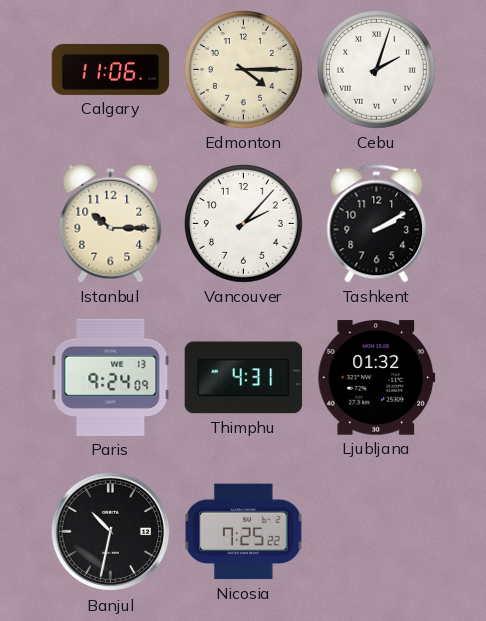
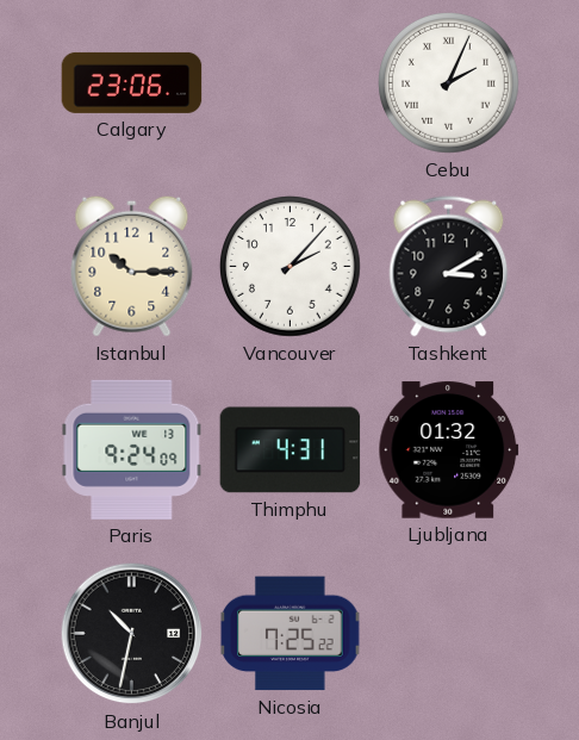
Calgary: 11:06 -> 23:06
Edmonton: 4:15 -> none
Cebu: 2:03 -> 2:04
Tashkent: 2:10 -> 3:10
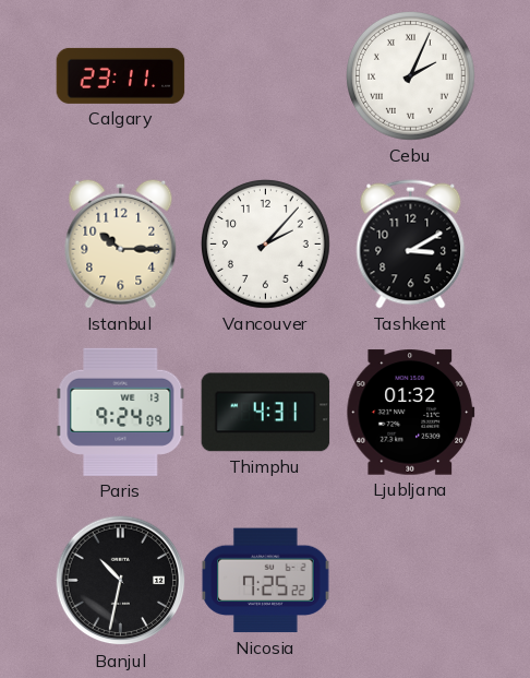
Calgary: 23:06 -> 23:11
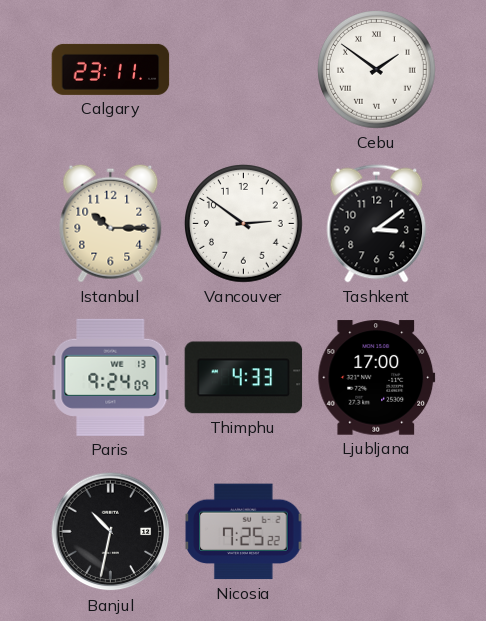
Cebu: 2:04 -> 1:51
Vancouver: 2:07 -> 2:51
Tashkent: 3:10 -> 3:09
Thimphu: 4:31 -> 4:33
Ljubljana: 01:32 -> 17:00
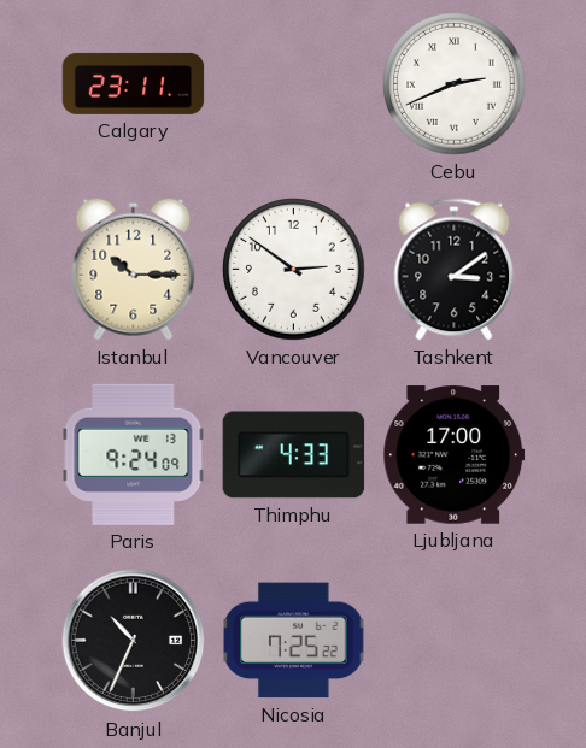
Cebu: 1:51 -> 2:41
Banjul: 10:32 -> 10:34
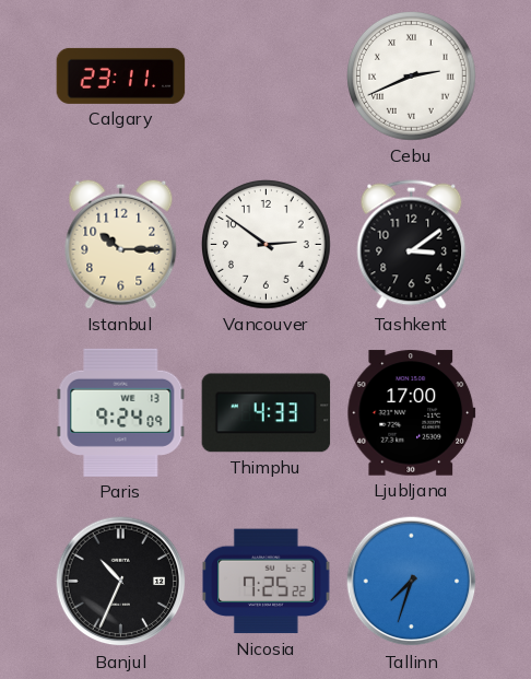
Tallinn: none -> 7:33
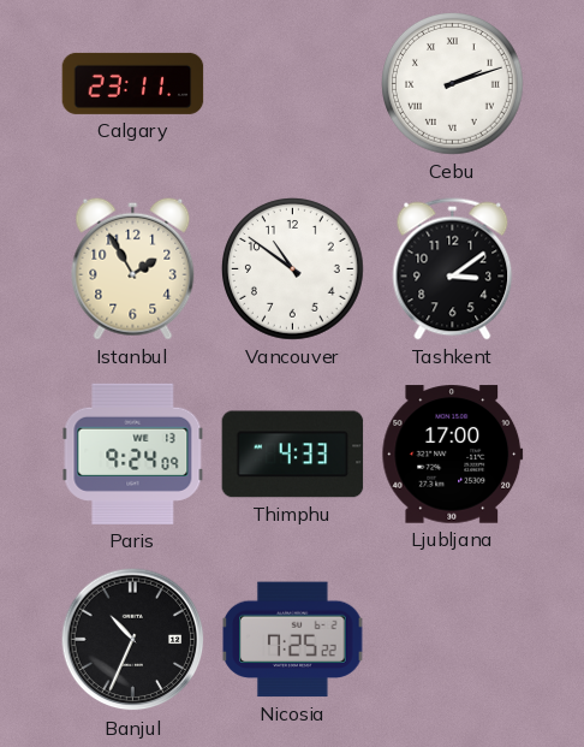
Cebu: 2:41 -> 2:12
Istanbul: 10:15 -> 1:55
Vancouver: 2:51 -> 10:51
Tallinn: 7:33 -> none
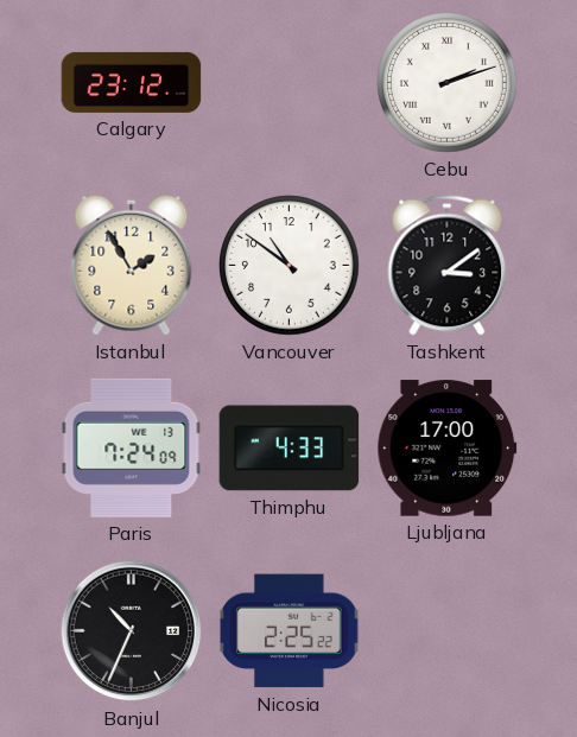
Calgary: 23:11 -> 23:12
Paris: 9:24 -> 7:24
Nicosia: 7:25 -> 2:25
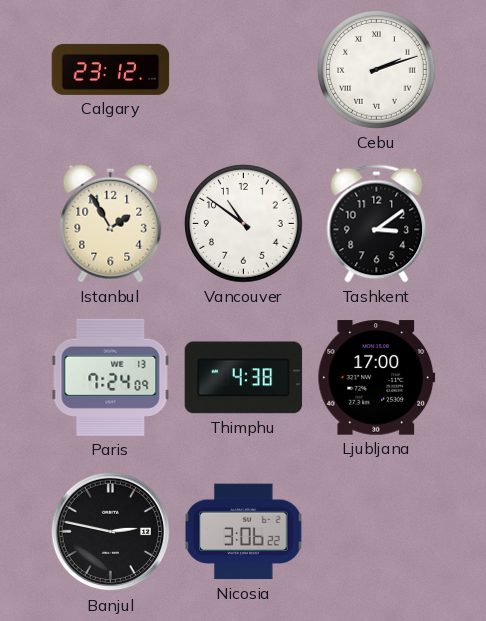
Thimphu: 4:33 -> 4:38
Banjul: 10:34 -> 2:47
Nicosia: 2:25 -> 3:06
